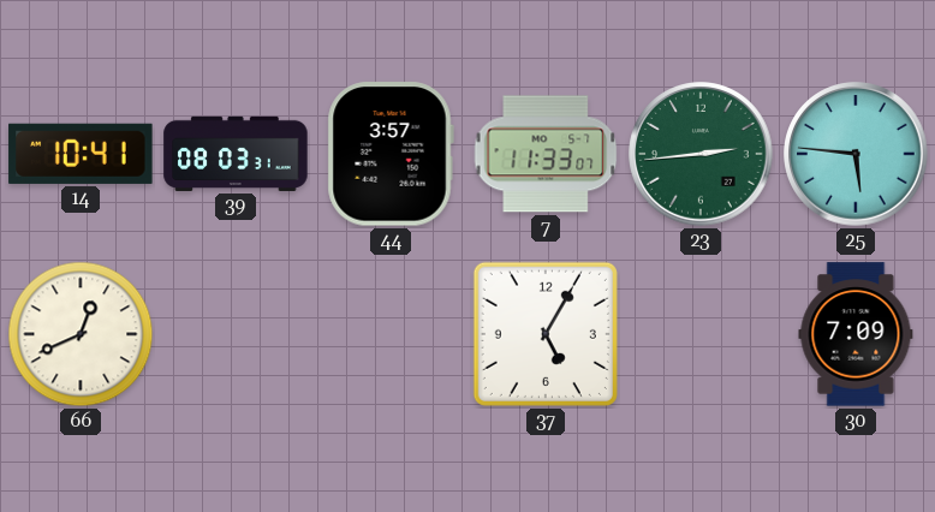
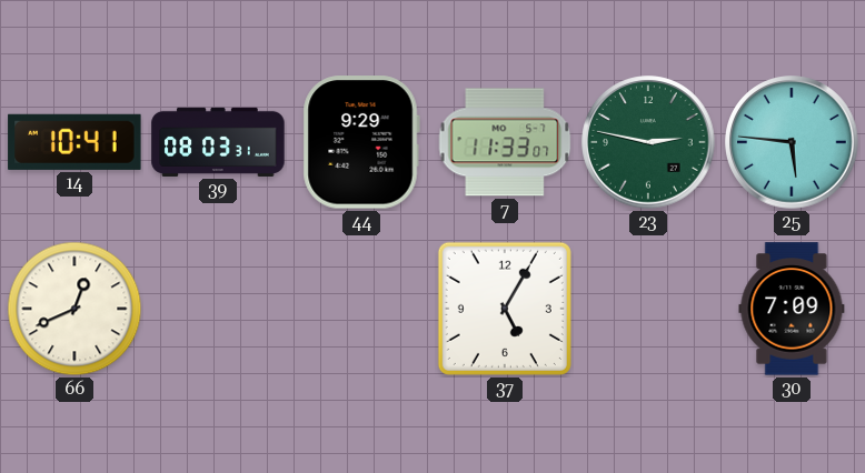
44: 3:57 -> 9:29
23: 2:44 -> 2:47
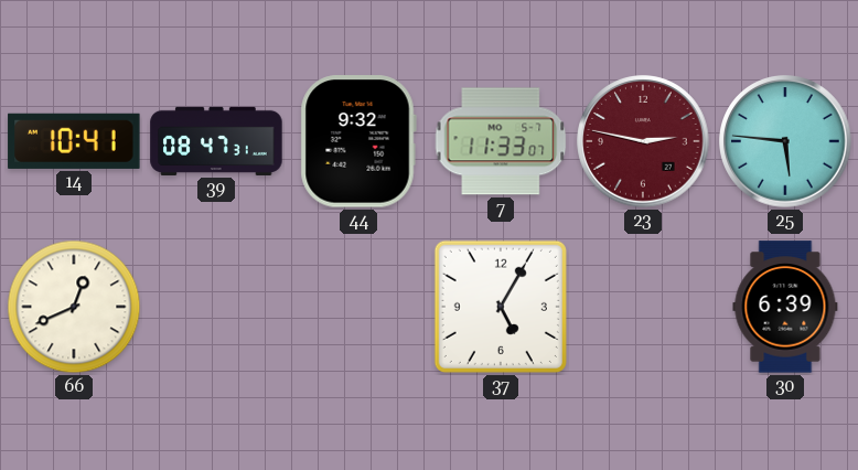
39: 08:03 -> 08:47
44: 9:29 -> 9:32
23 dial: green -> burgundy
30: 7:09 -> 6:39
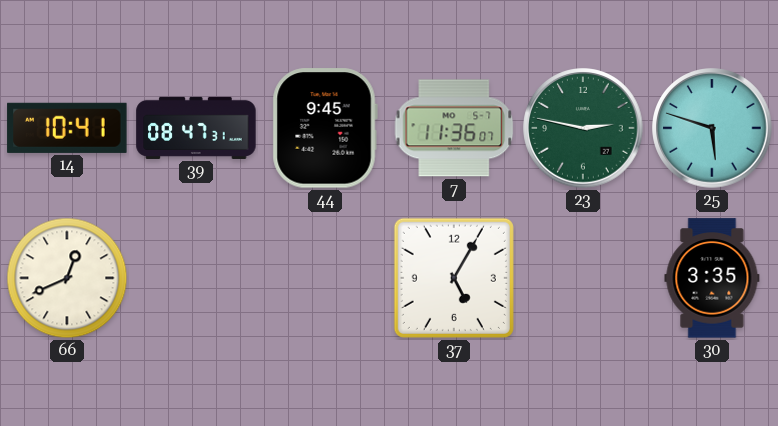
44: 9:32 -> 9:45
7: 11:33 -> 11:36
23 dial: burgundy -> green
25: 5:46 -> 5:48
30: 6:39 -> 3:35
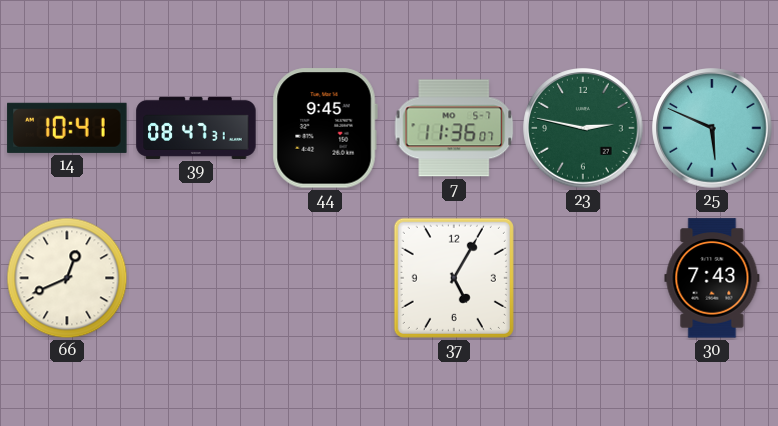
25: 5:48 -> 5:49
30: 3:35 -> 7:43
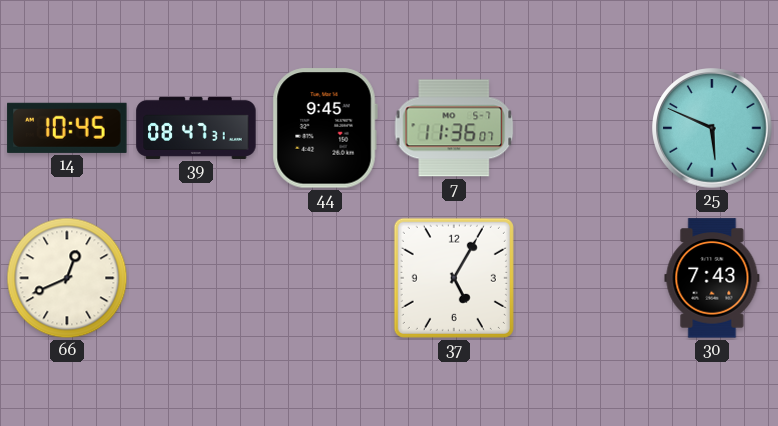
14: 10:41 -> 10:45
23: 2:47 -> none
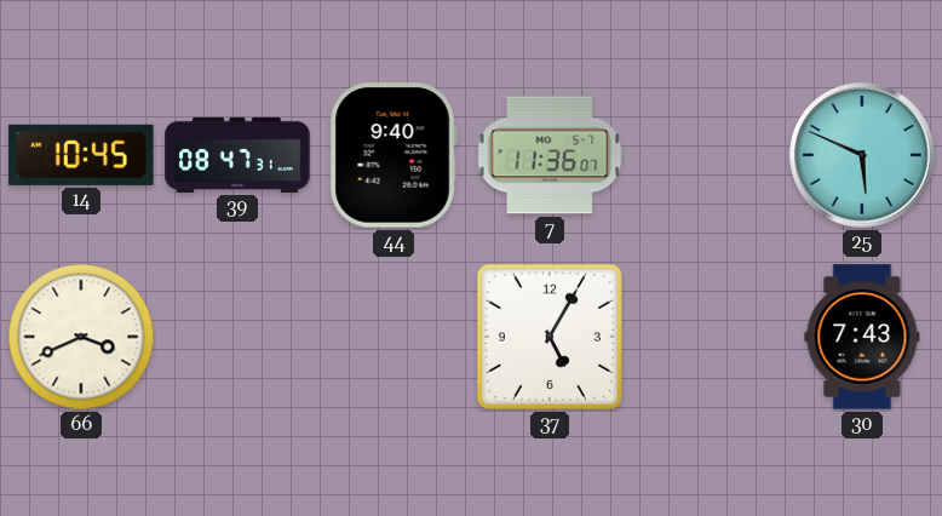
44: 9:45 -> 9:40
66: 12:41 -> 3:41
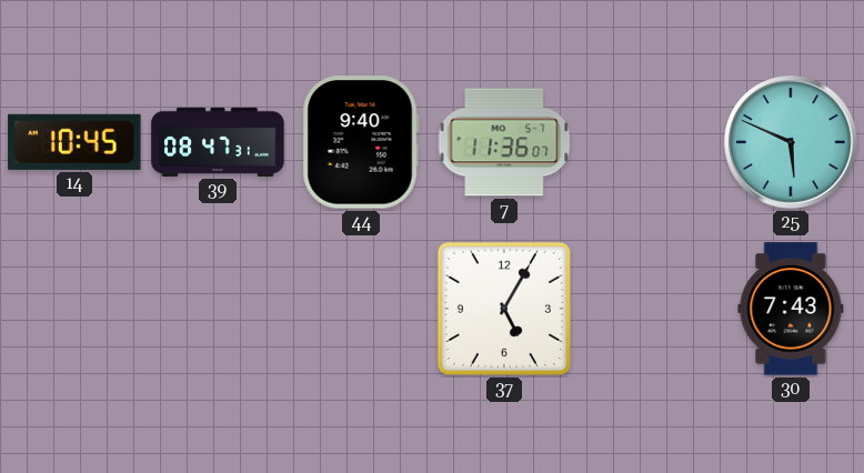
66: 3:41 -> none
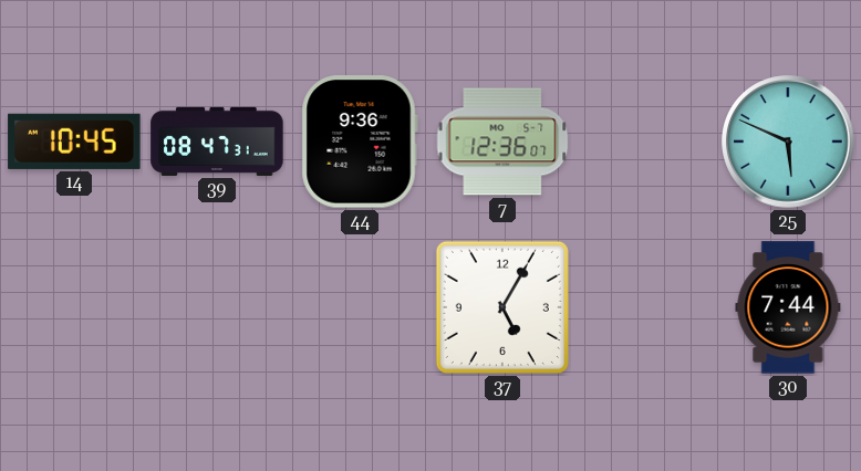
44: 9:40 -> 9:36
7: 11:36 -> 12:36
30: 7:43 -> 7:44
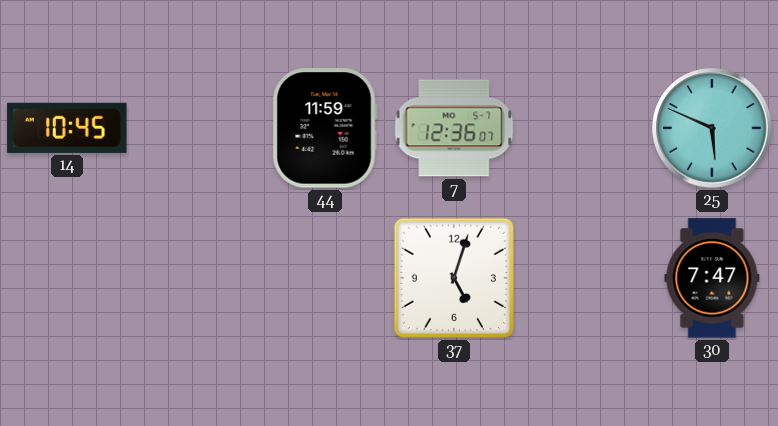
39: 08:47 -> none
44: 9:36 -> 11:59
37: 5:05 -> 5:03
30: 7:44 -> 7:47
